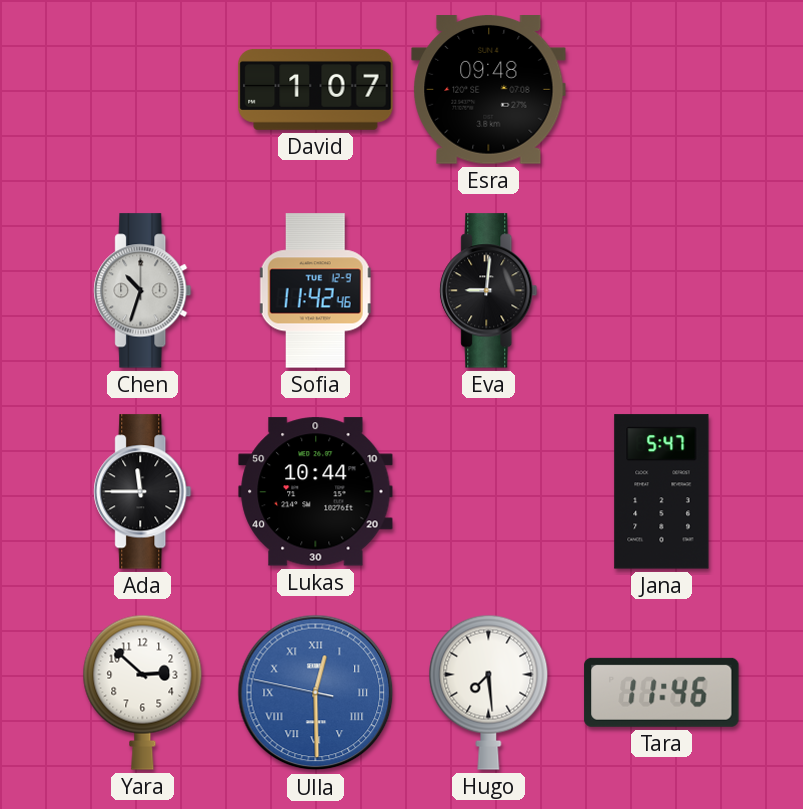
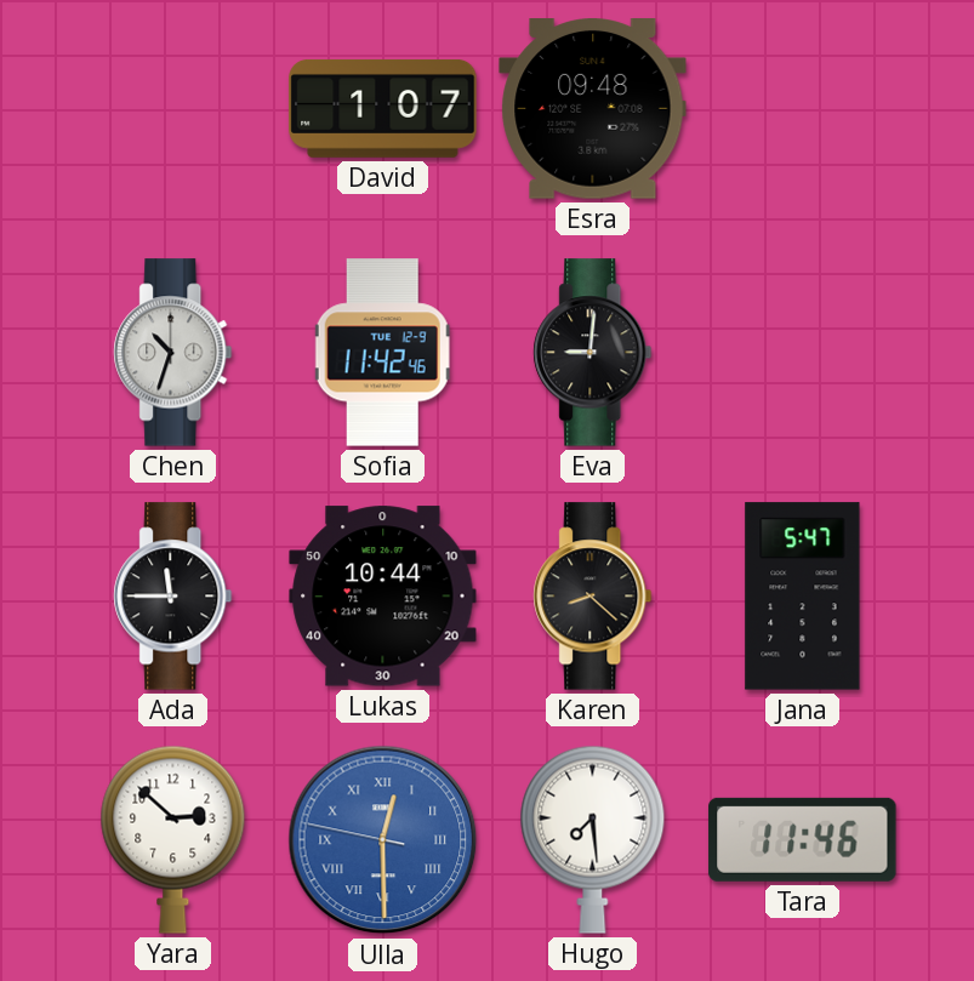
Karen: none -> 8:22
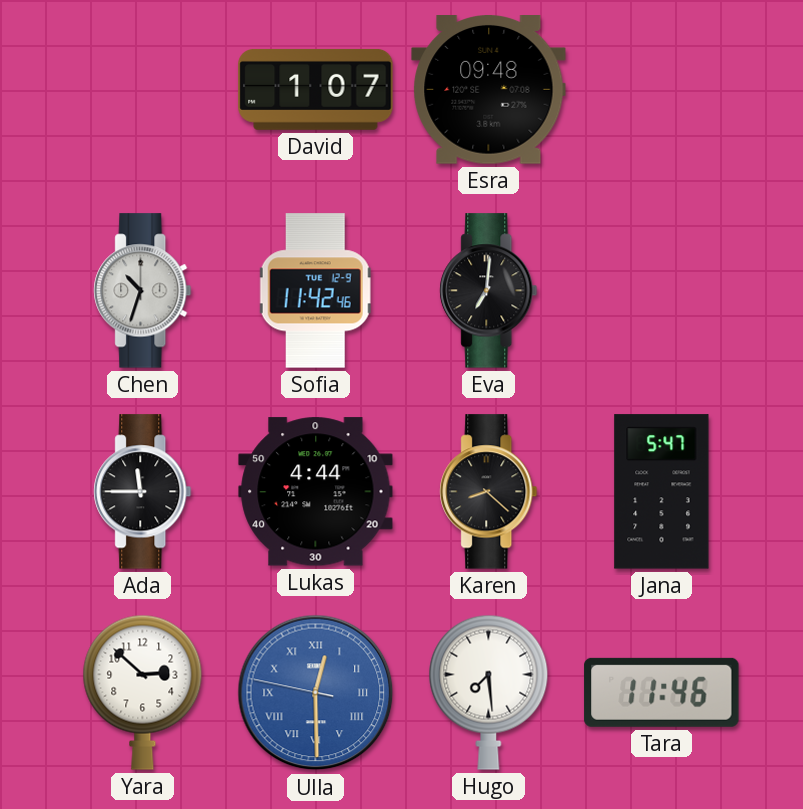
Eva: 9:01 -> 7:01
Lukas: 10:44 -> 4:44
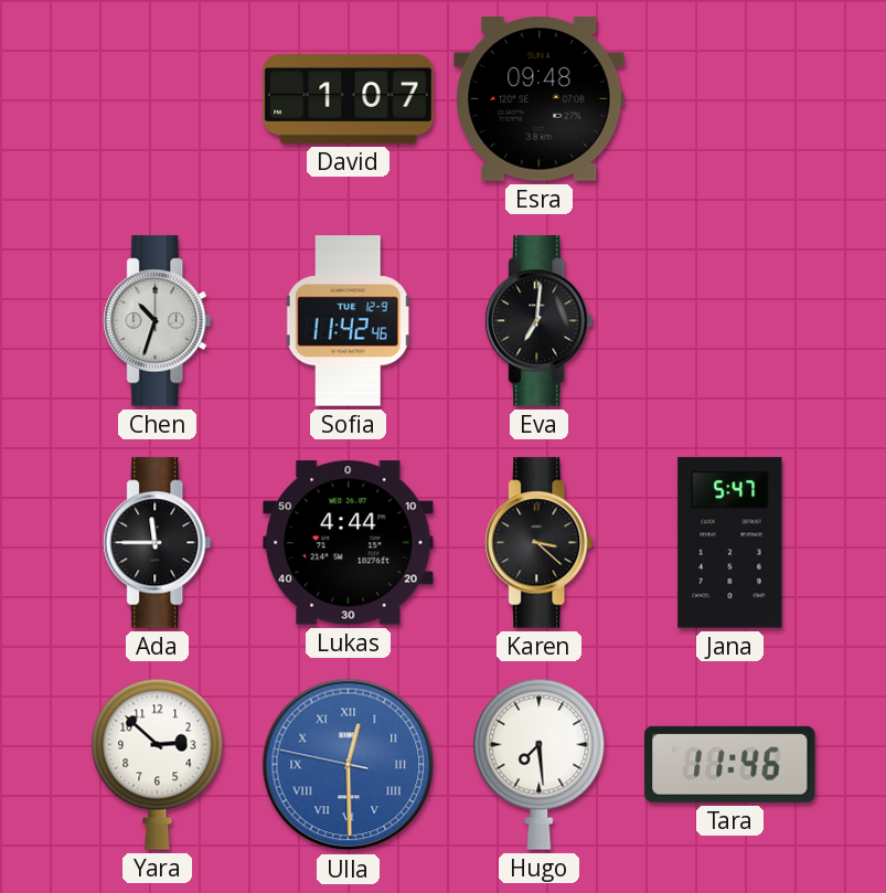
Karen: 8:22 -> 3:22
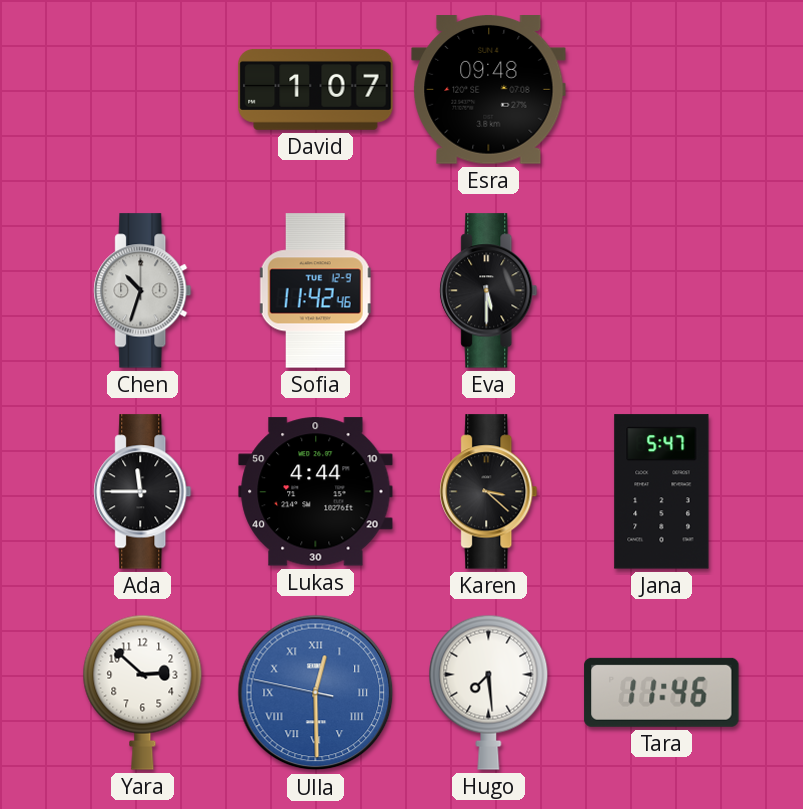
Eva: 7:01 -> 5:30
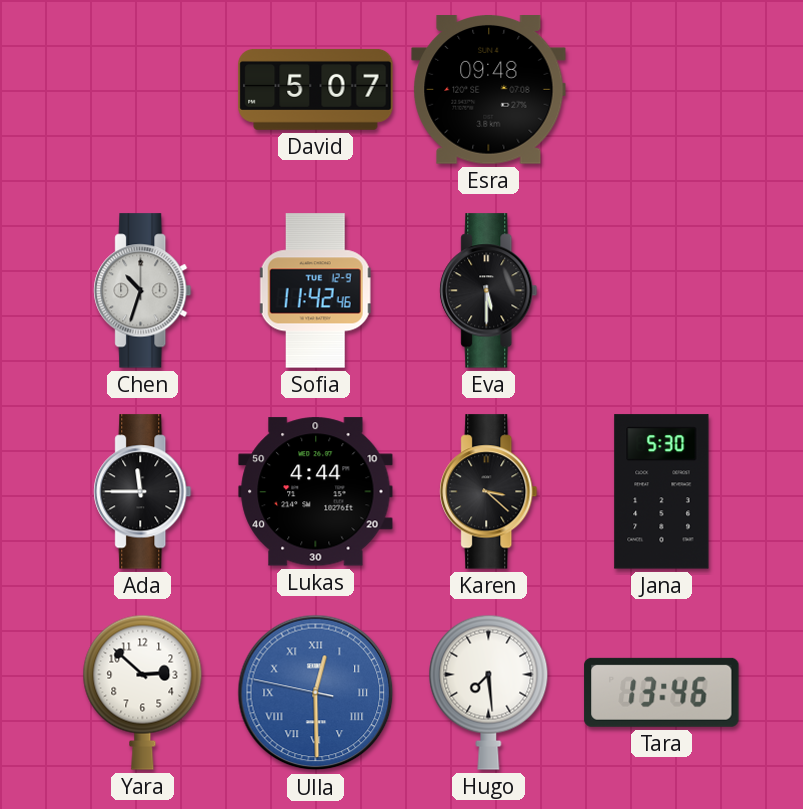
David: 1:07 -> 5:07
Jana: 5:47 -> 5:30
Tara: 11:46 -> 13:46
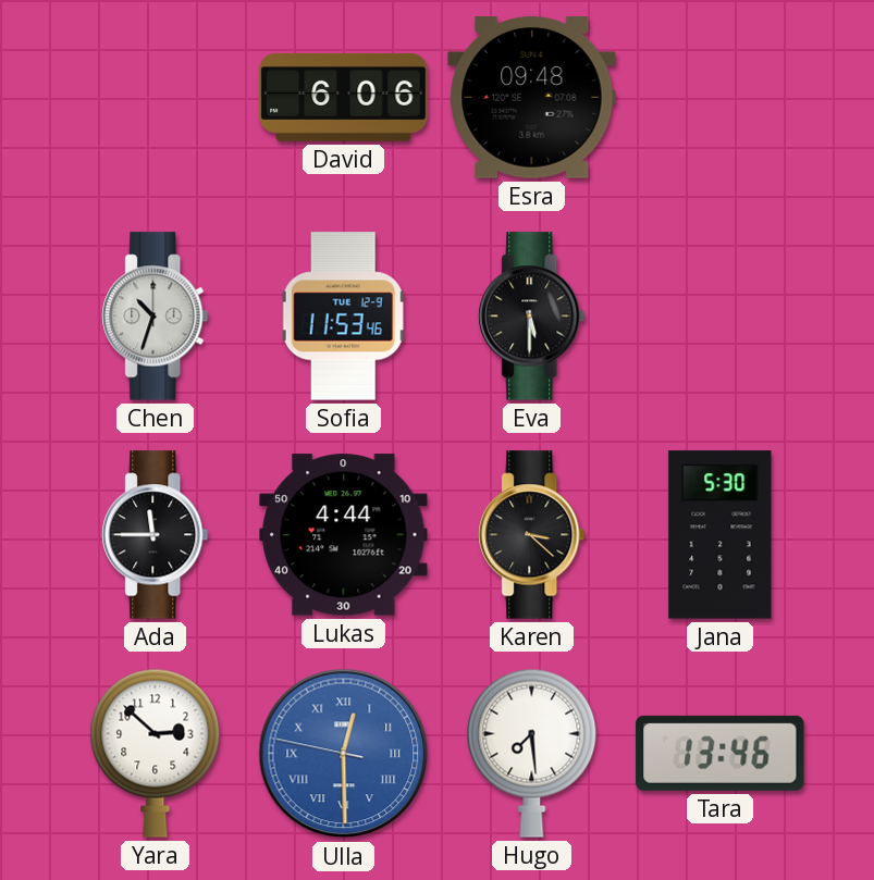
David: 5:07 -> 6:06
Sofia: 11:42 -> 11:53
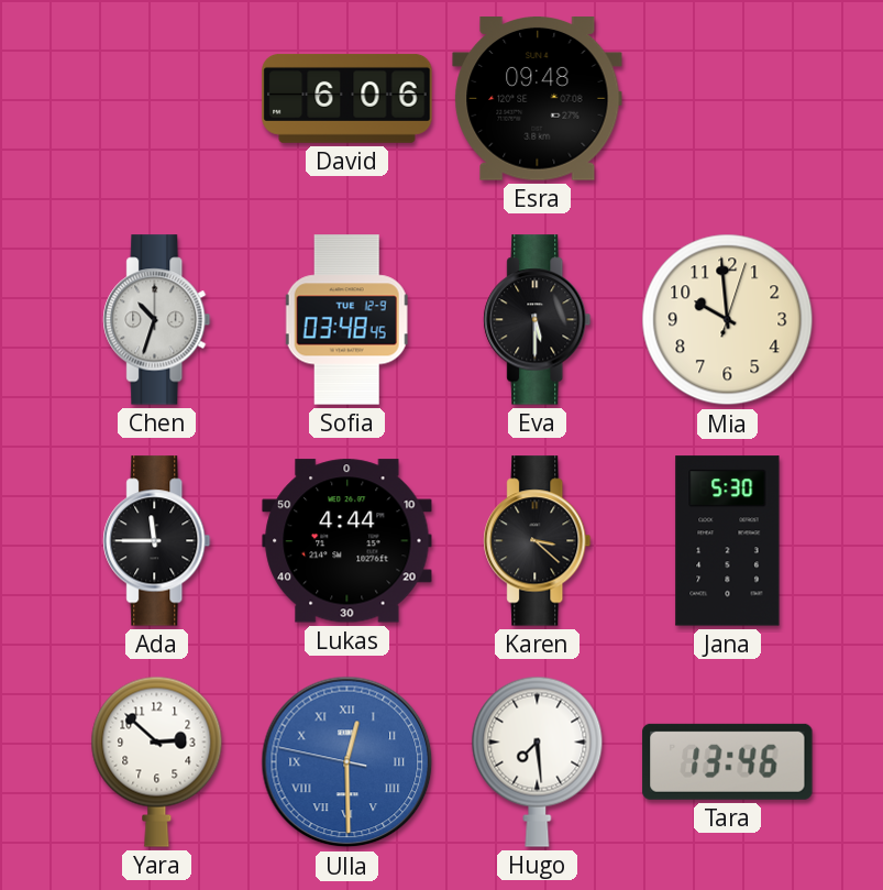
Sofia: 11:53 -> 03:48
Mia: none -> 9:59
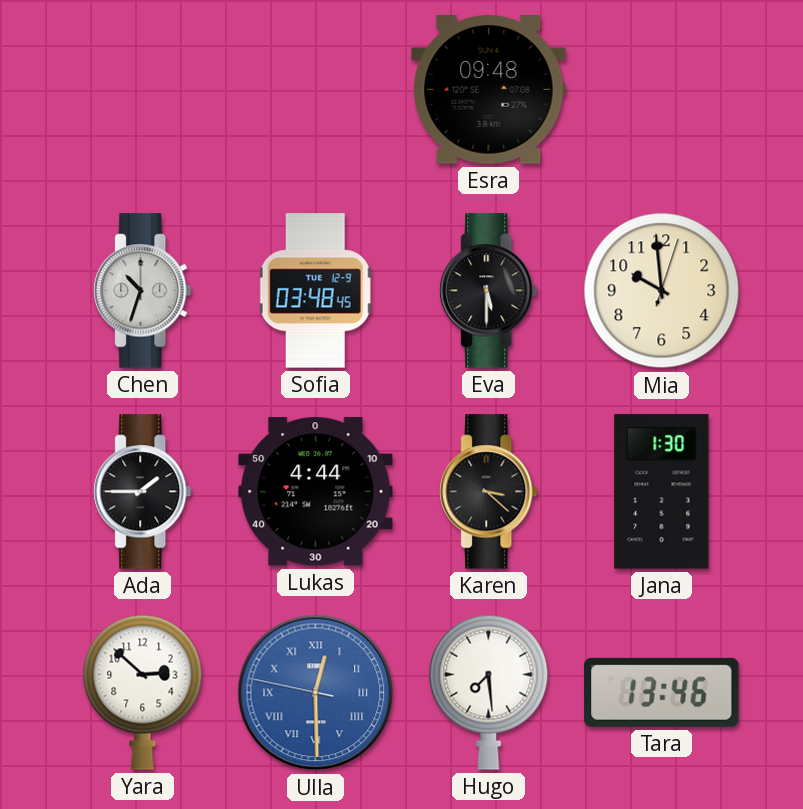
David: 6:06 -> none
Ada: 11:45 -> 1:45
Jana: 5:30 -> 1:30
